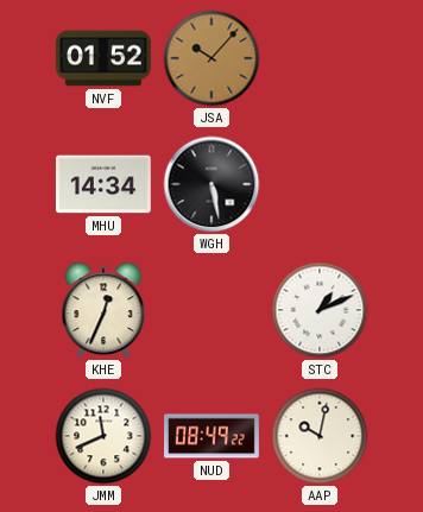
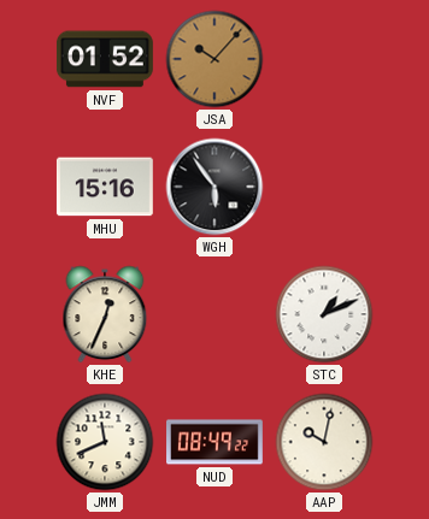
MHU: 14:34 -> 15:16
WGH: 5:28 -> 5:54
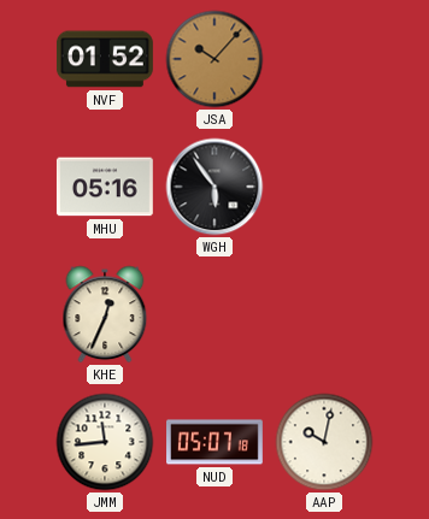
MHU: 15:16 -> 05:16
STC: 1:11 -> none
JMM: 11:41 -> 11:44
NUD: 08:49 -> 05:07
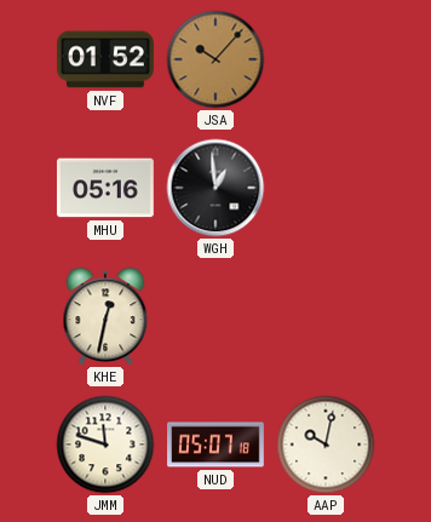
WGH: 5:54 -> 12:59
KHE: 12:34 -> 12:32
JMM: 11:44 -> 11:48
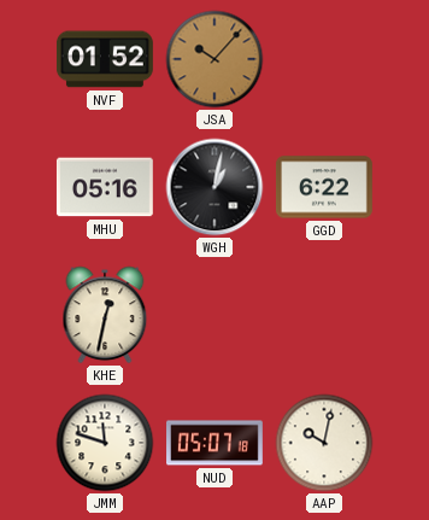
WGH: 12:59 -> 1:02
GGD: none -> 6:22
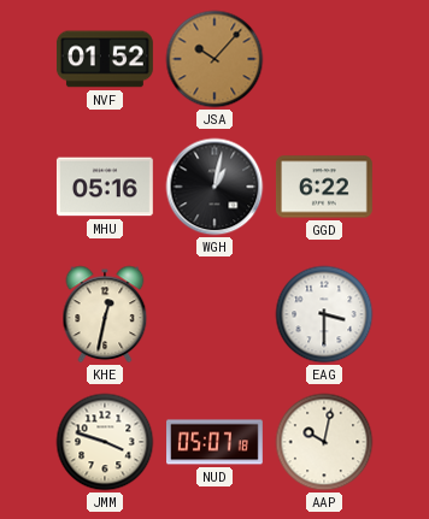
EAG: none -> 3:30
JMM: 11:48 -> 3:48
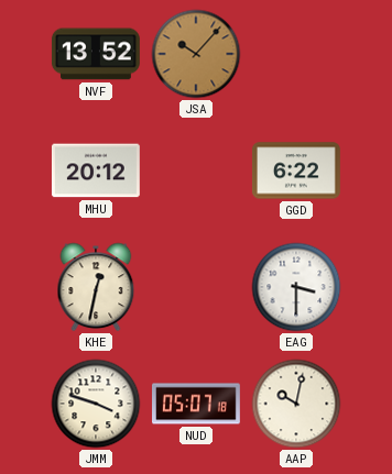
NVF: 01:52 -> 13:52
MHU: 05:16 -> 20:12
WGH: 1:02 -> none
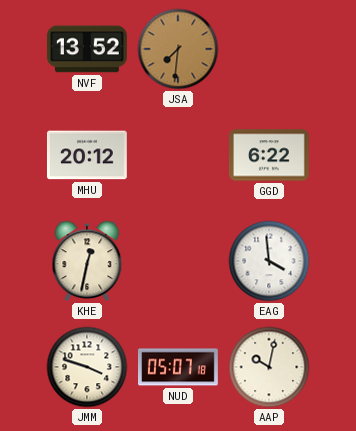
JSA: 10:07 -> 7:31
EAG: 3:30 -> 3:59
